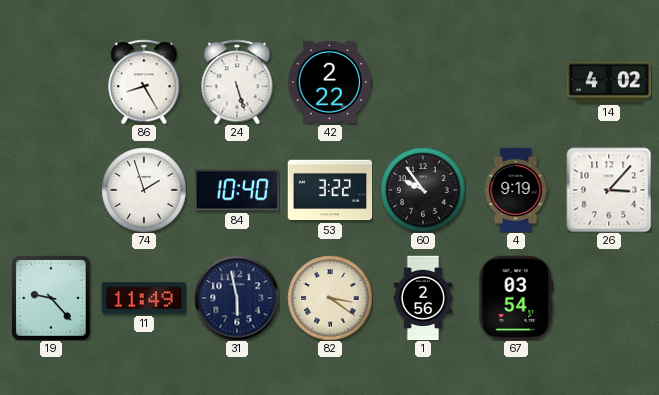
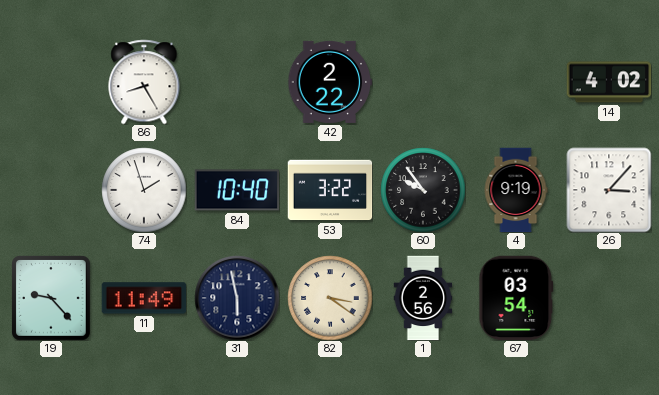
24: 5:27 -> none
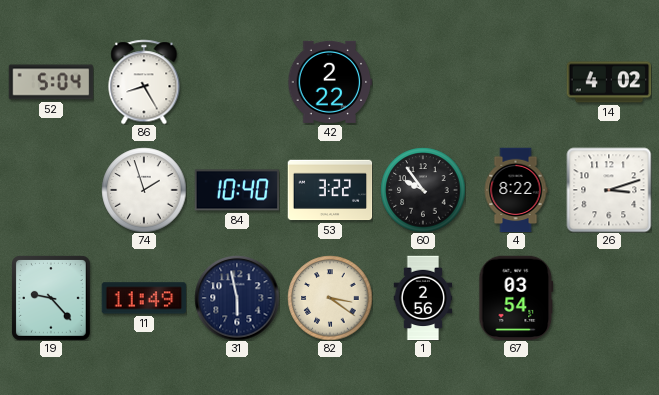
52: none -> 5:04
4: 9:19 -> 8:22
26: 3:07 -> 3:12
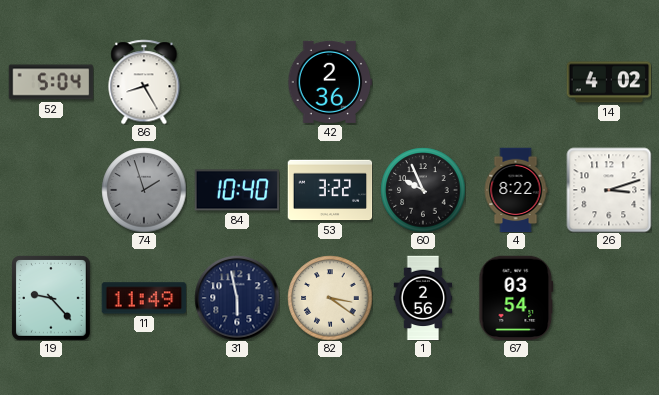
42: 2:22 -> 2:36
74 dial: white -> grey
60: 9:54 -> 9:56
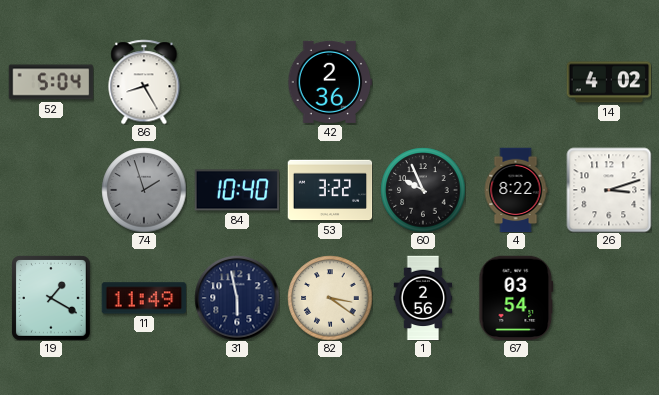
19: 9:23 -> 1:20
